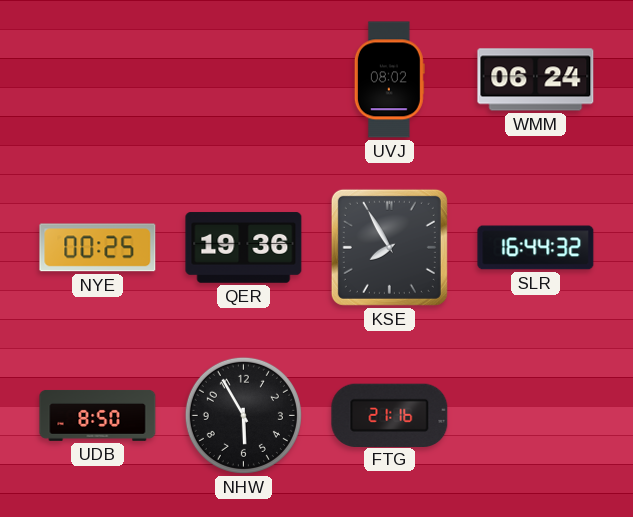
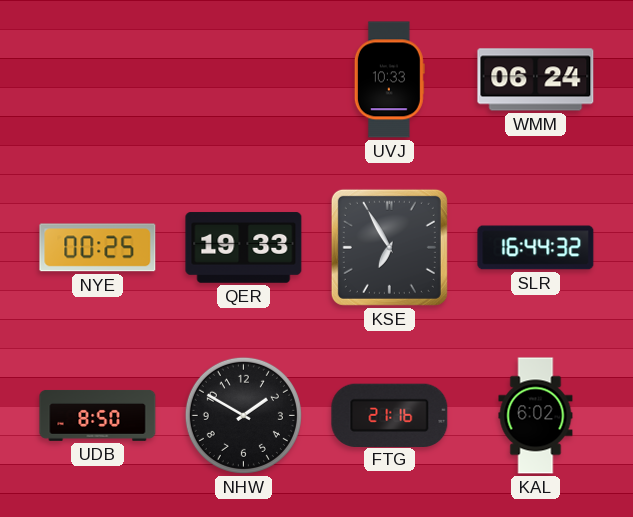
UVJ: 08:02 -> 10:33
QER: 19:36 -> 19:33
KSE: 7:55 -> 6:55
NHW: 5:55 -> 1:50
KAL: none -> 6:02
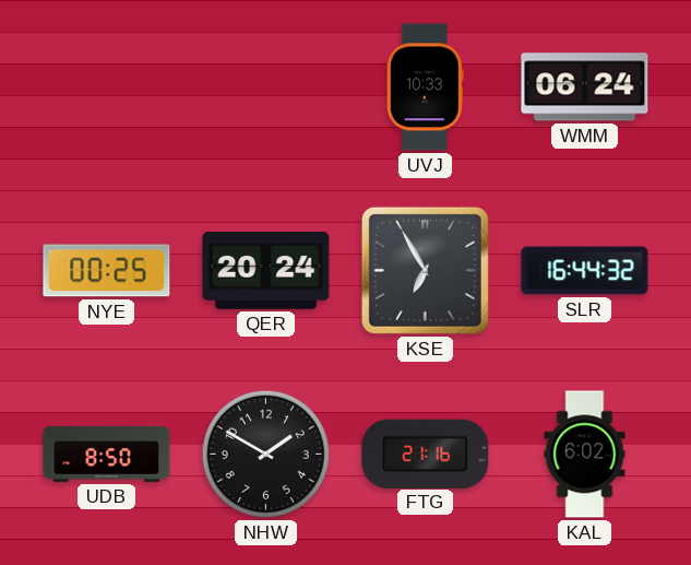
QER: 19:33 -> 20:24
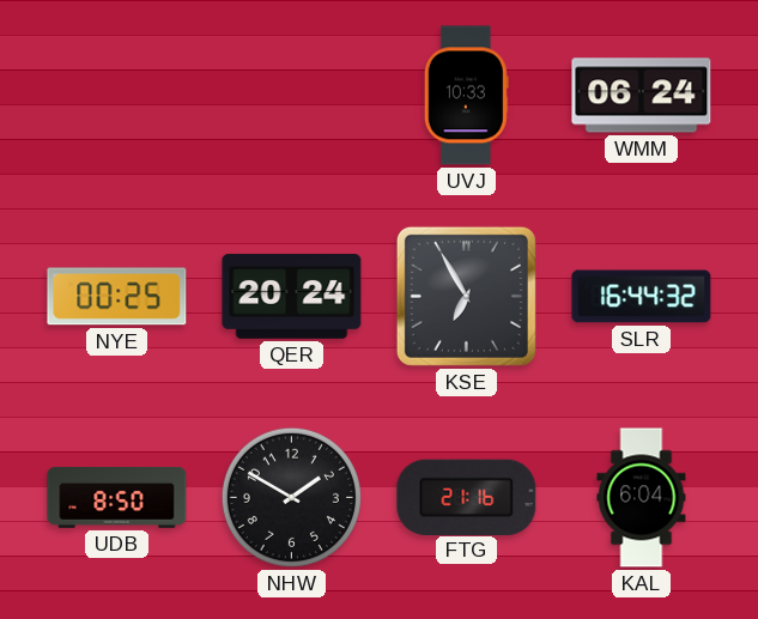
KAL: 6:02 -> 6:04
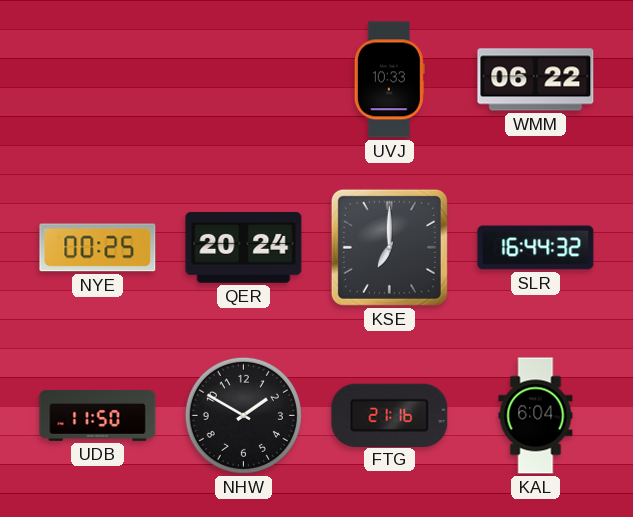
WMM: 06:24 -> 06:22
KSE: 6:55 -> 7:00
UDB: 8:50 -> 11:50
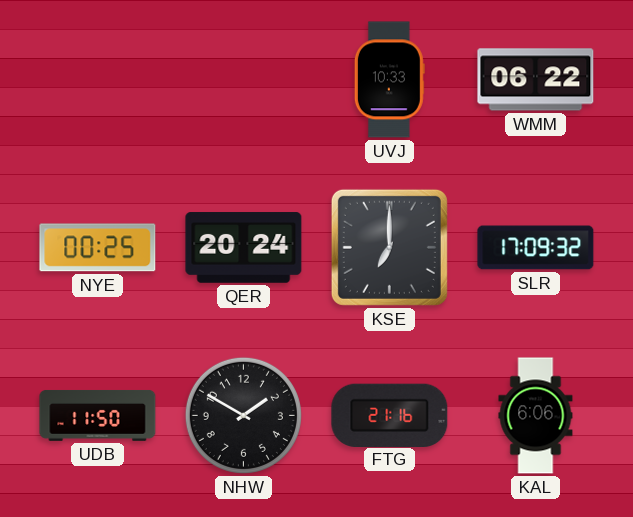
SLR: 16:44 -> 17:09
KAL: 6:04 -> 6:06
